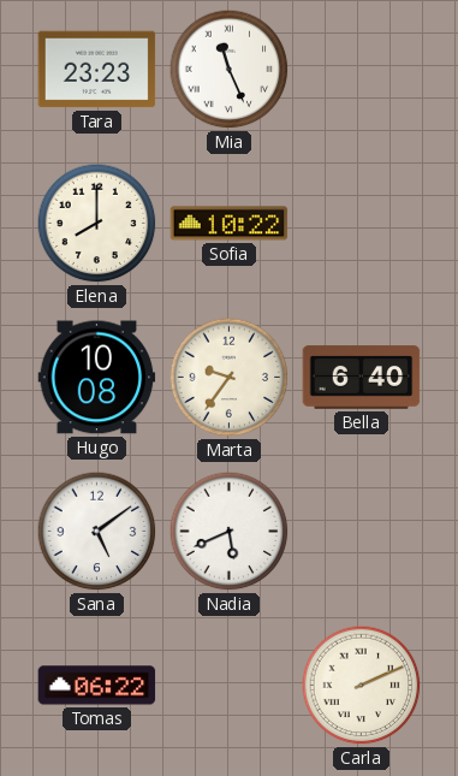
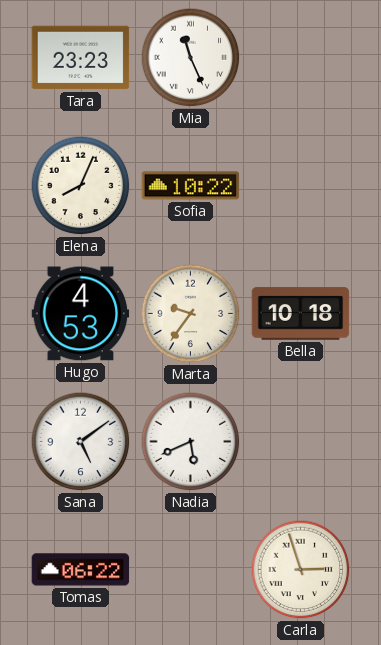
Elena: 8:00 -> 8:04
Hugo: 10:08 -> 4:53
Bella: 6:40 -> 10:18
Carla: 2:11 -> 2:57
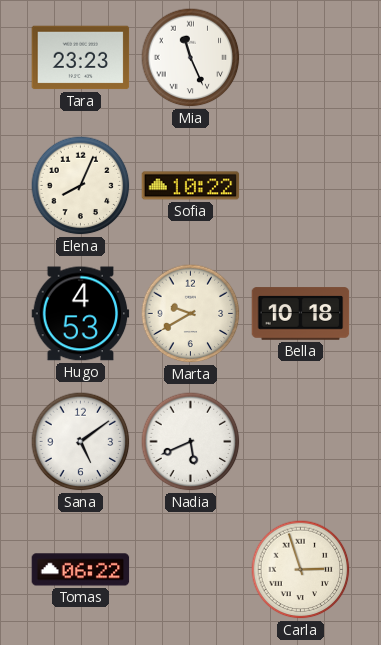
Marta: 9:36 -> 9:40
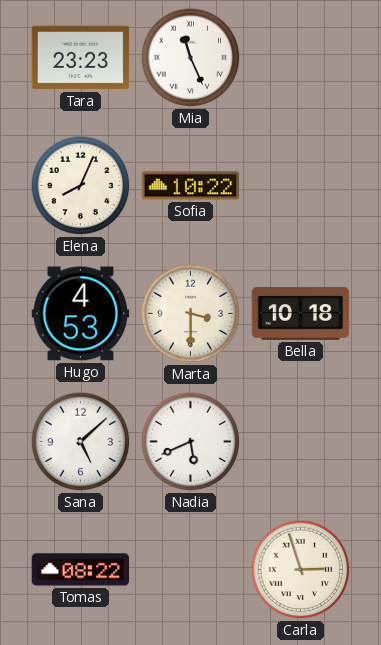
Marta: 9:40 -> 3:30
Sana: 5:09 -> 5:08
Tomas: 06:22 -> 08:22
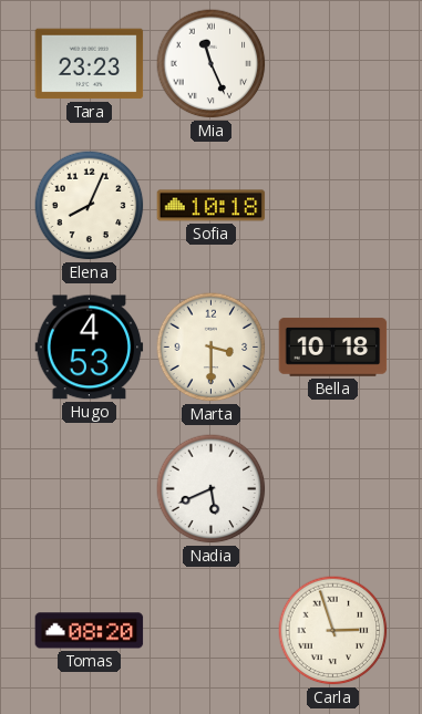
Sofia: 10:22 -> 10:18
Sana: 5:08 -> none
Tomas: 08:22 -> 08:20
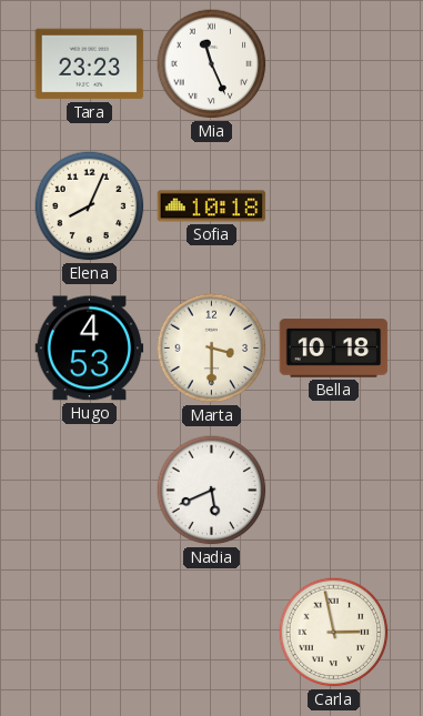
Tomas: 08:20 -> none
Carla: 2:57 -> 2:58
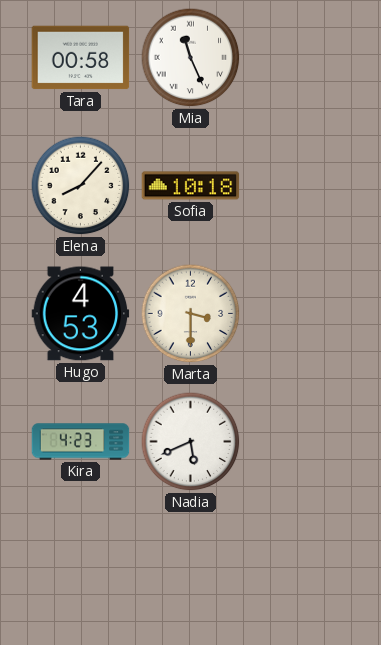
Tara: 23:23 -> 00:58
Elena: 8:04 -> 8:07
Bella: 10:18 -> none
Kira: none -> 4:23
Carla: 2:58 -> none
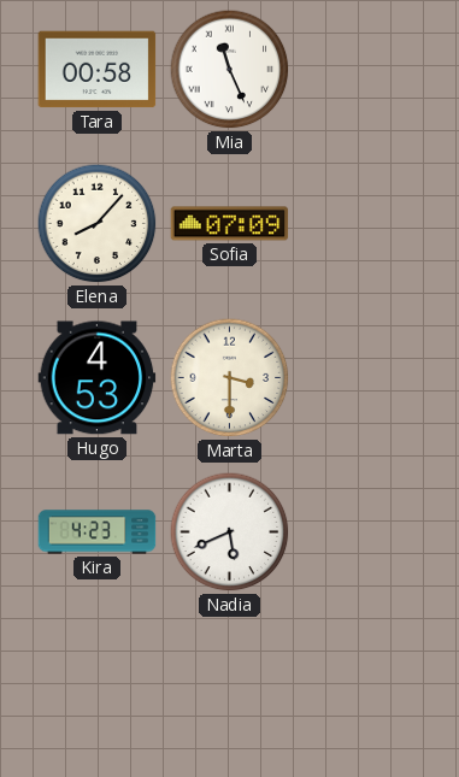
Sofia: 10:18 -> 07:09
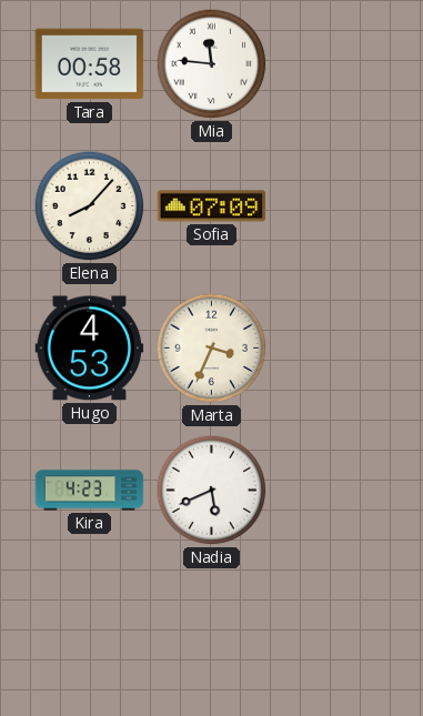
Mia: 11:26 -> 11:46
Marta: 3:30 -> 3:34
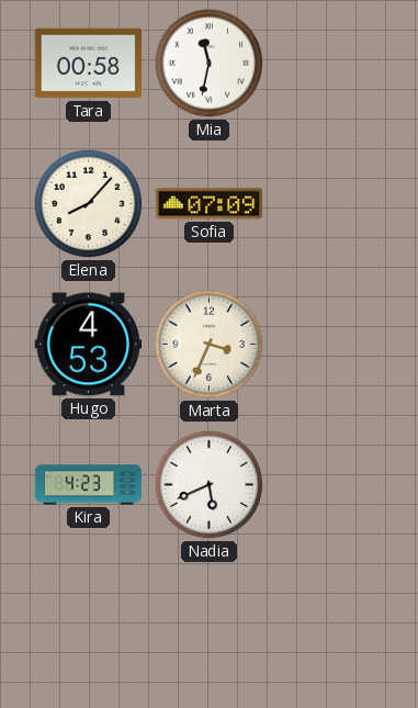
Mia: 11:46 -> 11:32
